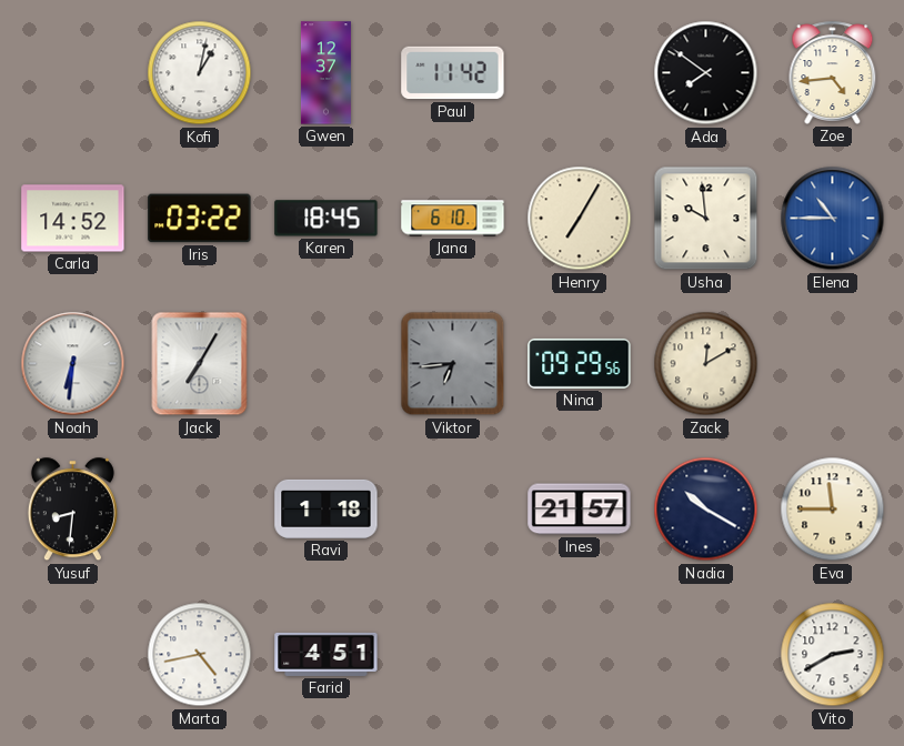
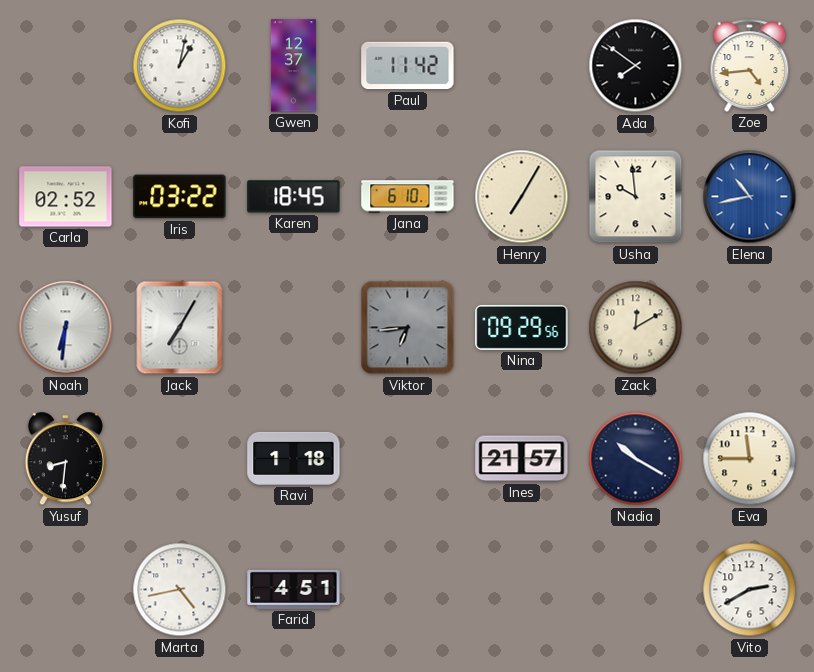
Carla: 14:52 -> 02:52
Elena: 10:45 -> 10:43
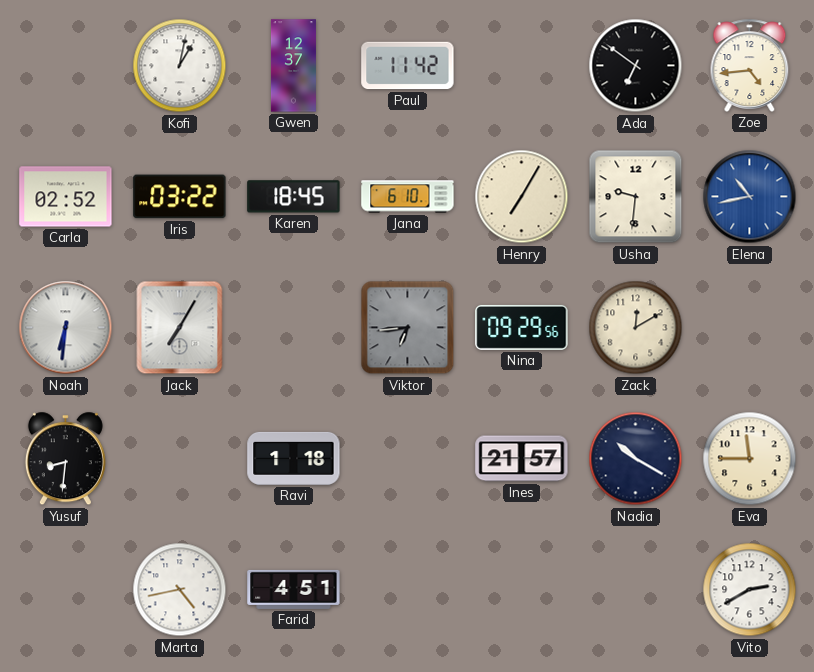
Ada: 7:51 -> 6:51
Usha: 9:59 -> 9:31
